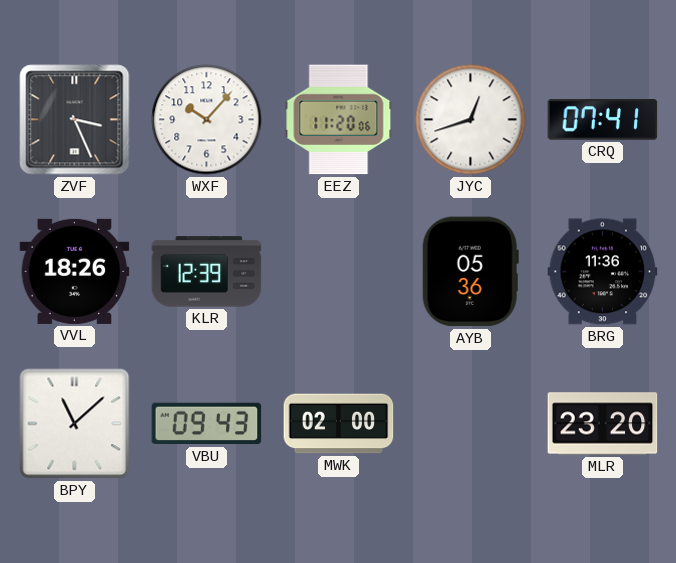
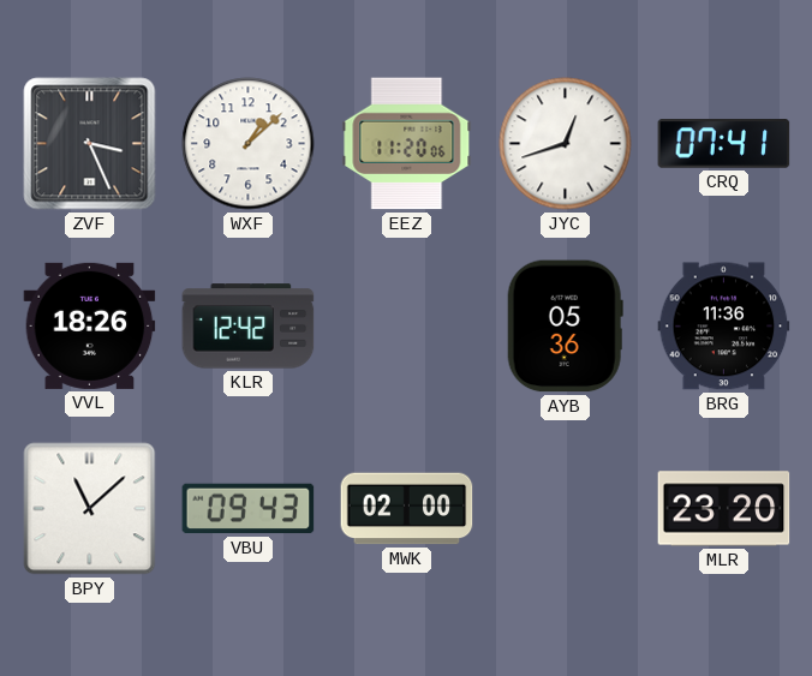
WXF: 10:07 -> 1:08
KLR: 12:39 -> 12:42
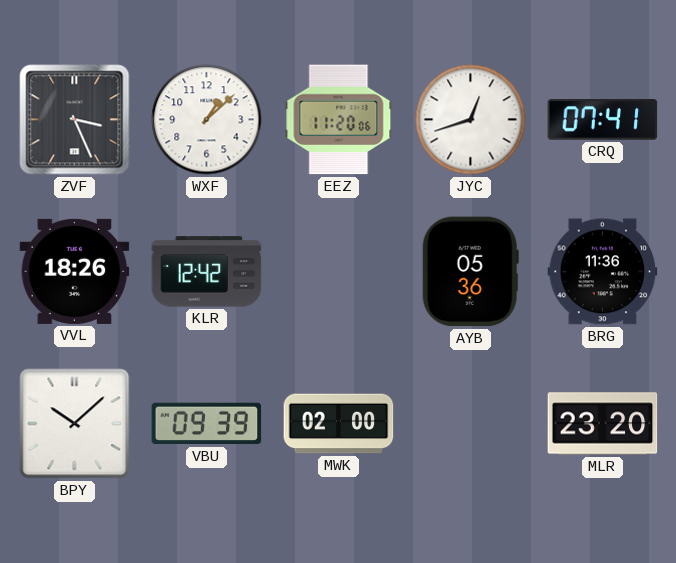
BPY: 11:08 -> 10:08
VBU: 09:43 -> 09:39
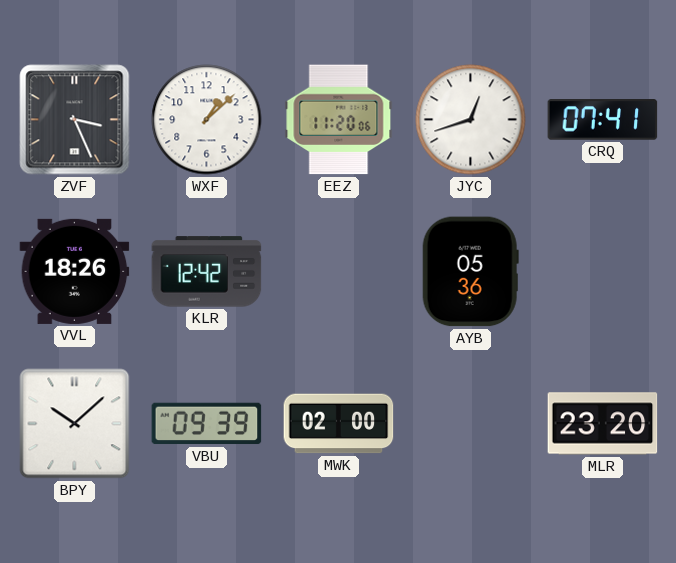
BRG: 11:36 -> none
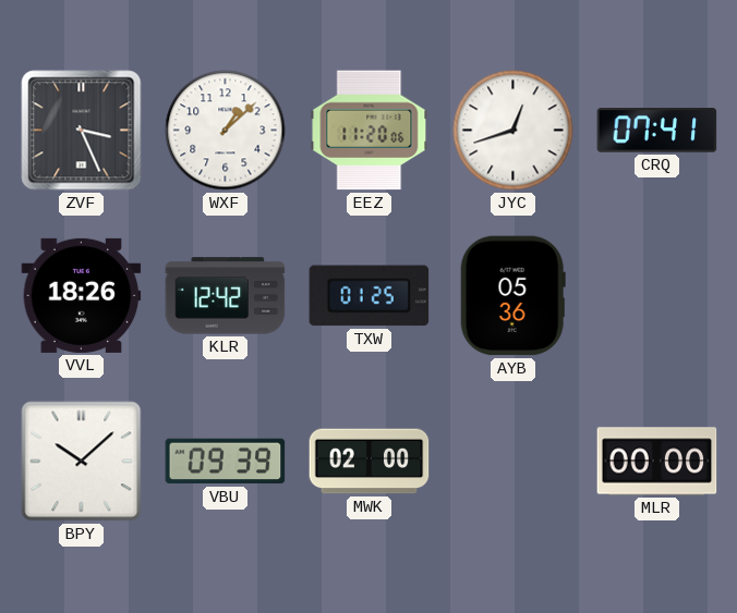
TXW: none -> 01:25
MLR: 23:20 -> 00:00
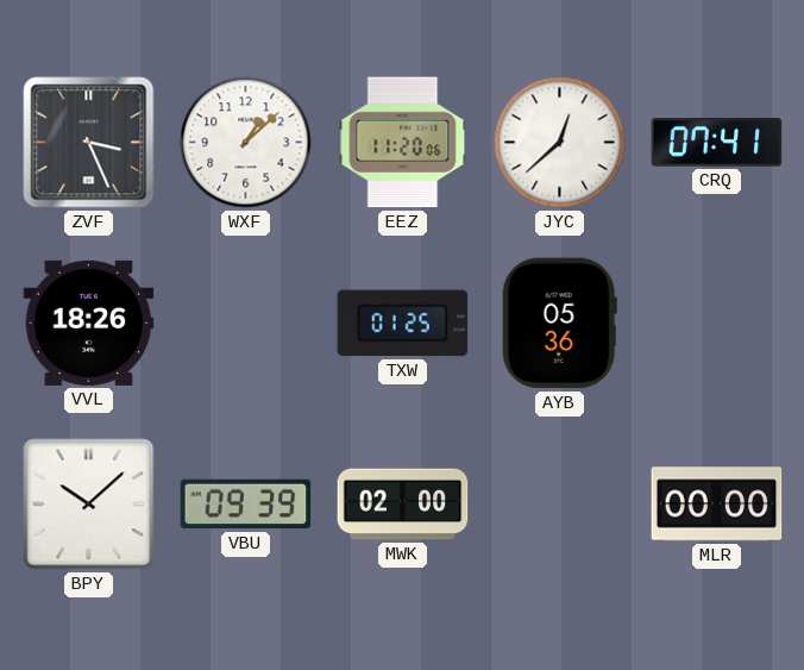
JYC: 12:42 -> 12:38
KLR: 12:42 -> none
